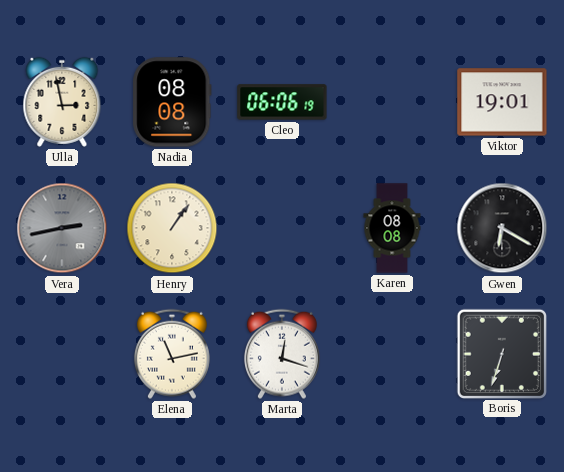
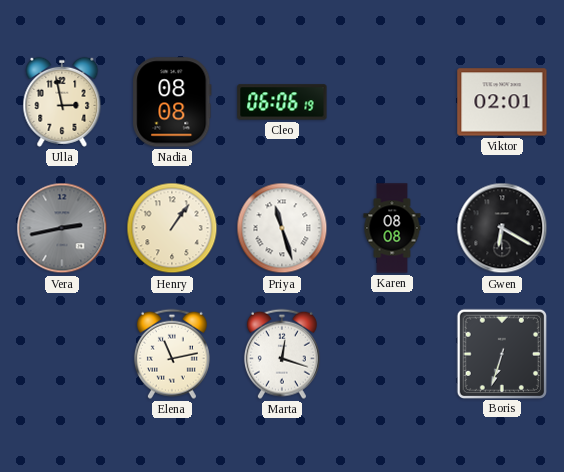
Viktor: 19:01 -> 02:01
Priya: none -> 11:27
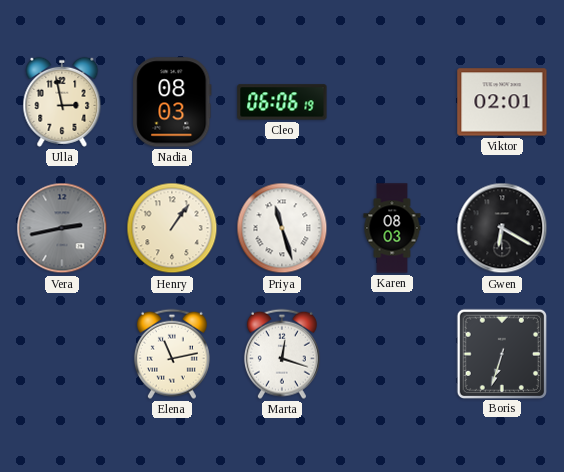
Nadia: 08:08 -> 08:03
Karen: 08:08 -> 08:03
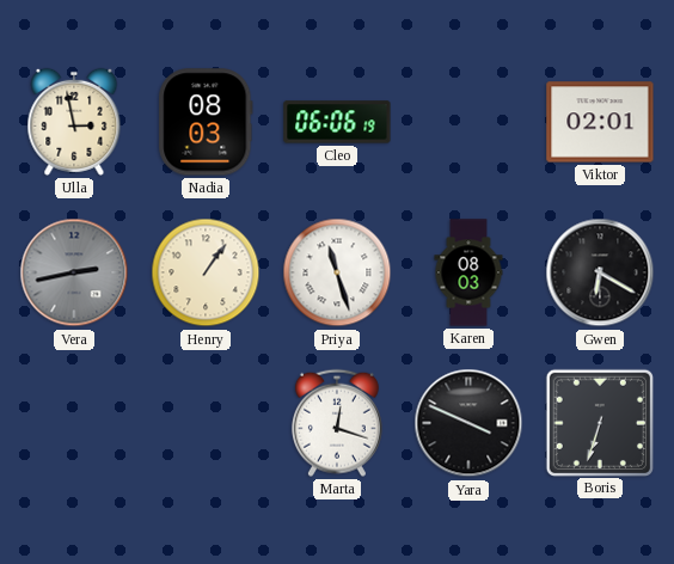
Elena: 11:13 -> none
Yara: none -> 3:49
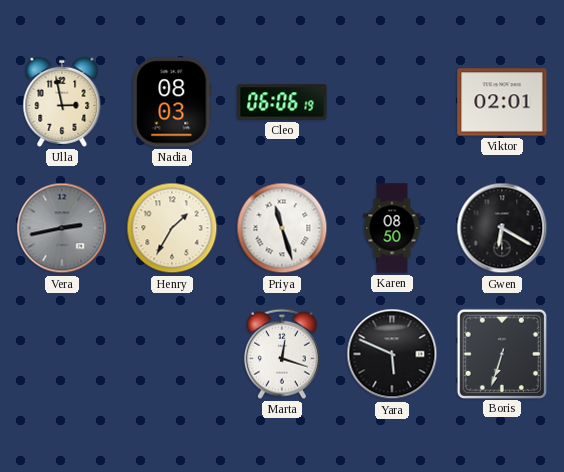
Henry: 1:06 -> 1:35
Karen: 08:03 -> 08:50
Yara: 3:49 -> 5:49
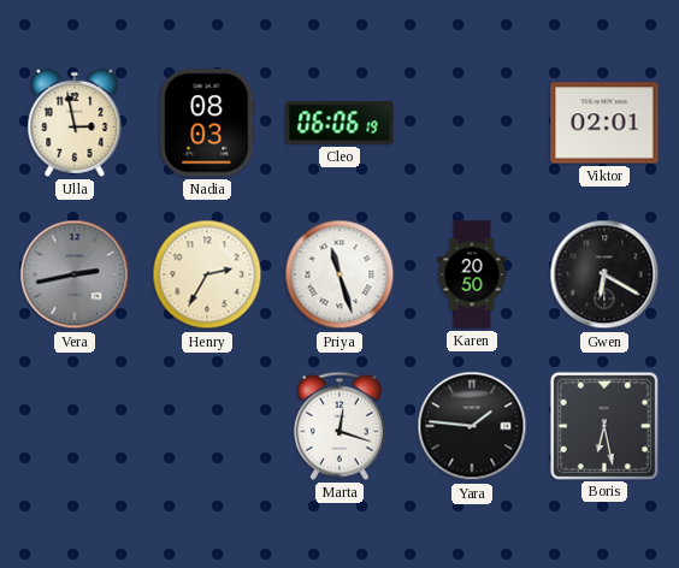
Henry: 1:35 -> 2:35
Karen: 08:50 -> 20:50
Yara: 5:49 -> 1:46
Boris: 6:33 -> 6:28
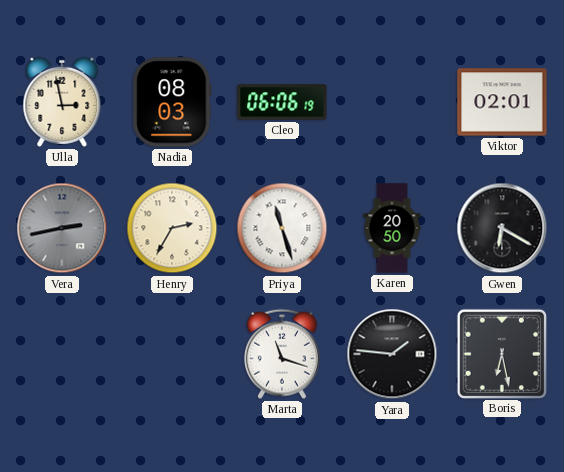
Marta: 12:18 -> 11:18
